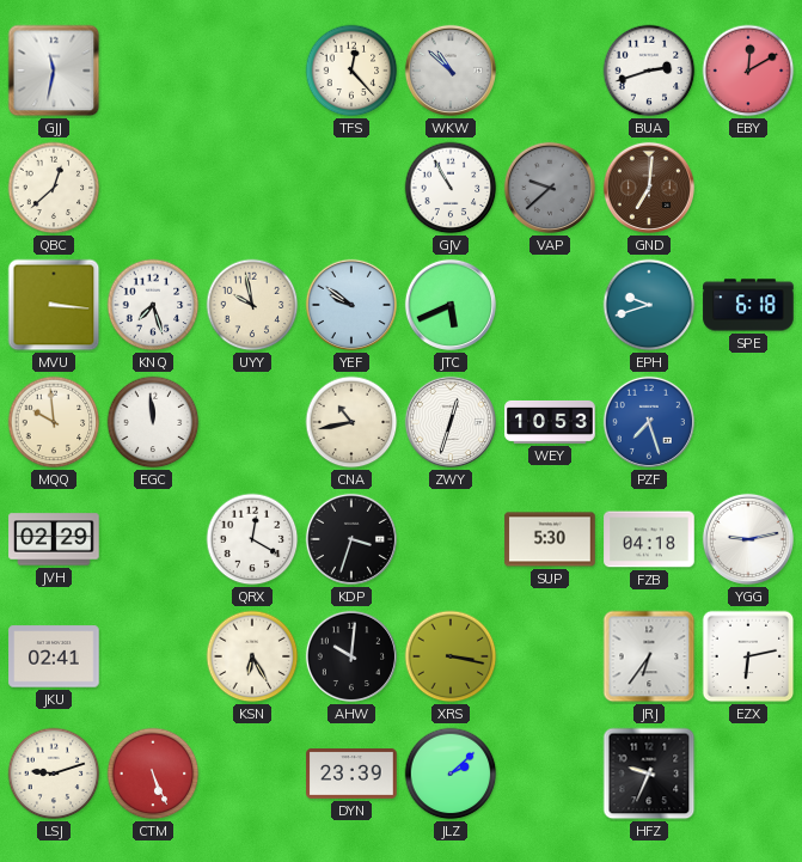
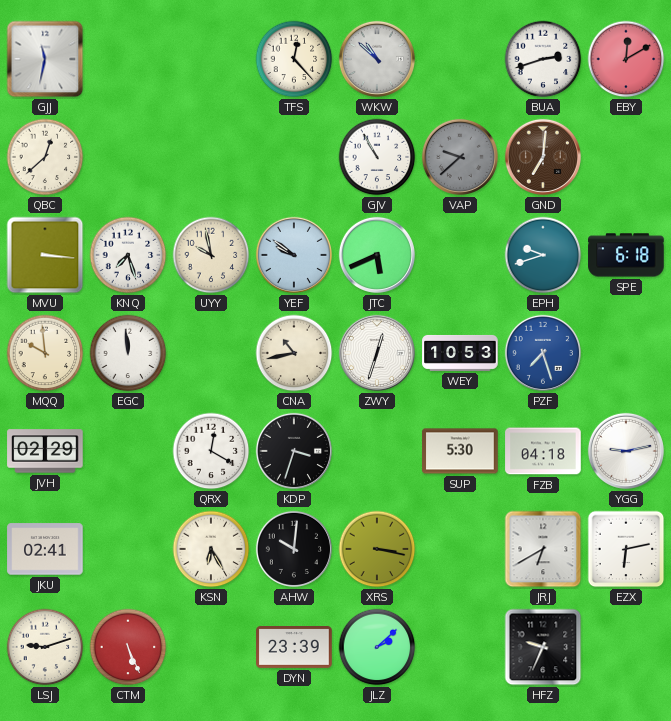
JRJ: 6:36 -> 6:40
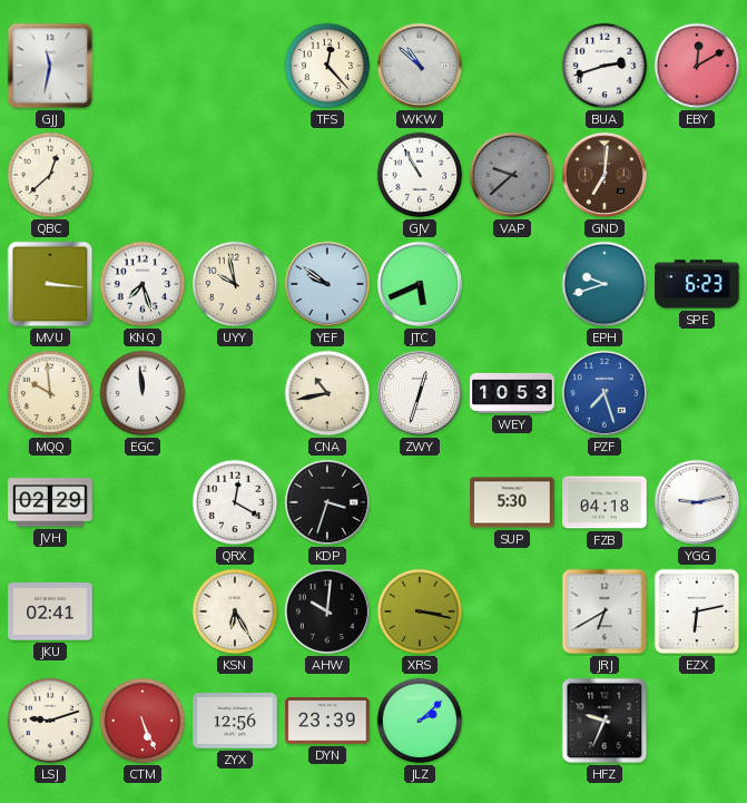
SPE: 6:18 -> 6:23
ZYX: none -> 12:56
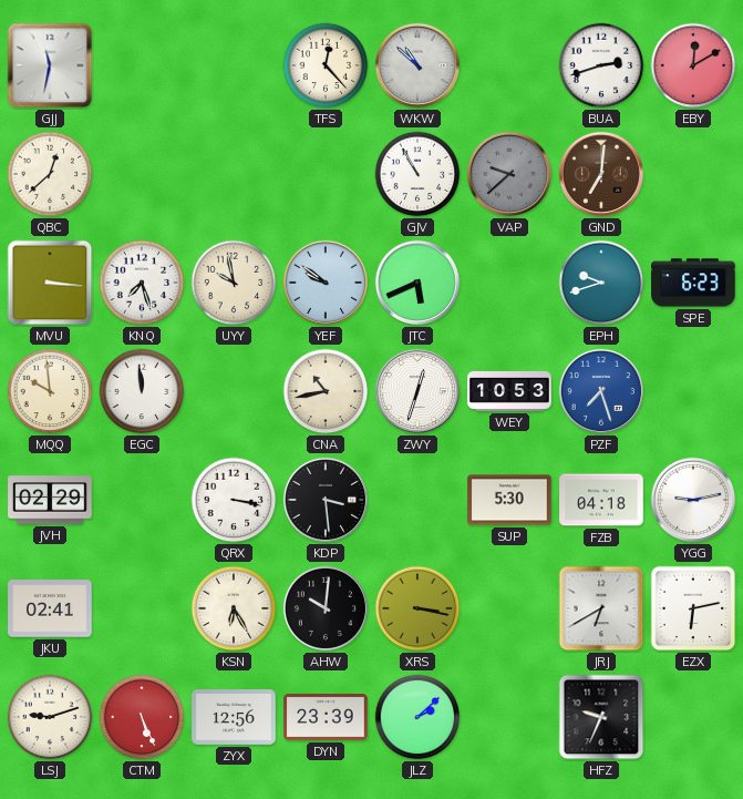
QRX: 12:20 -> 3:17
KDP: 3:33 -> 3:29
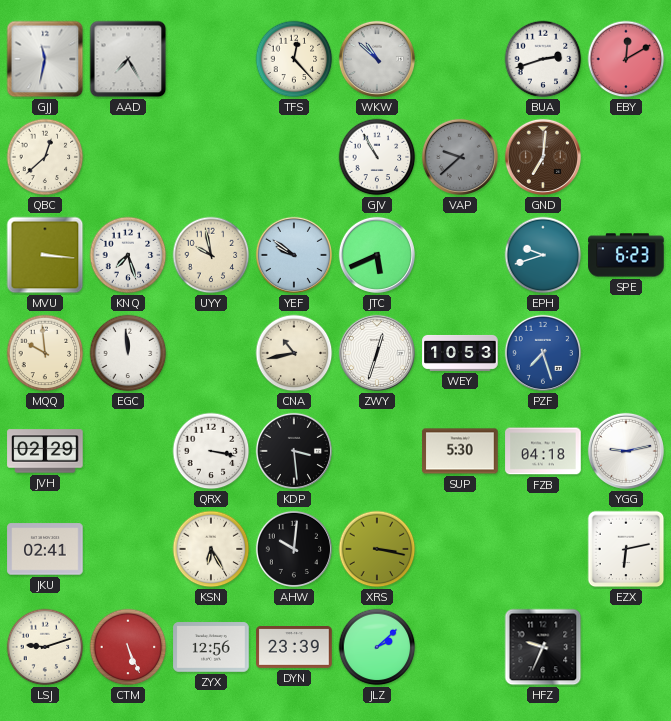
AAD: none -> 7:25
JRJ: 6:40 -> none
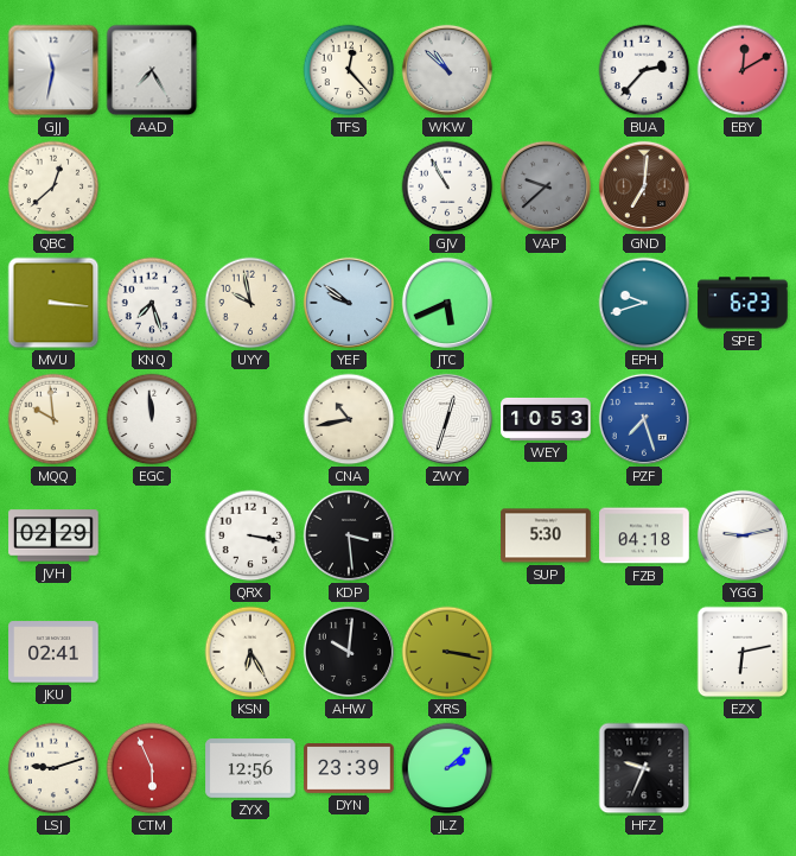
BUA: 2:42 -> 2:37
CTM: 5:26 -> 5:56
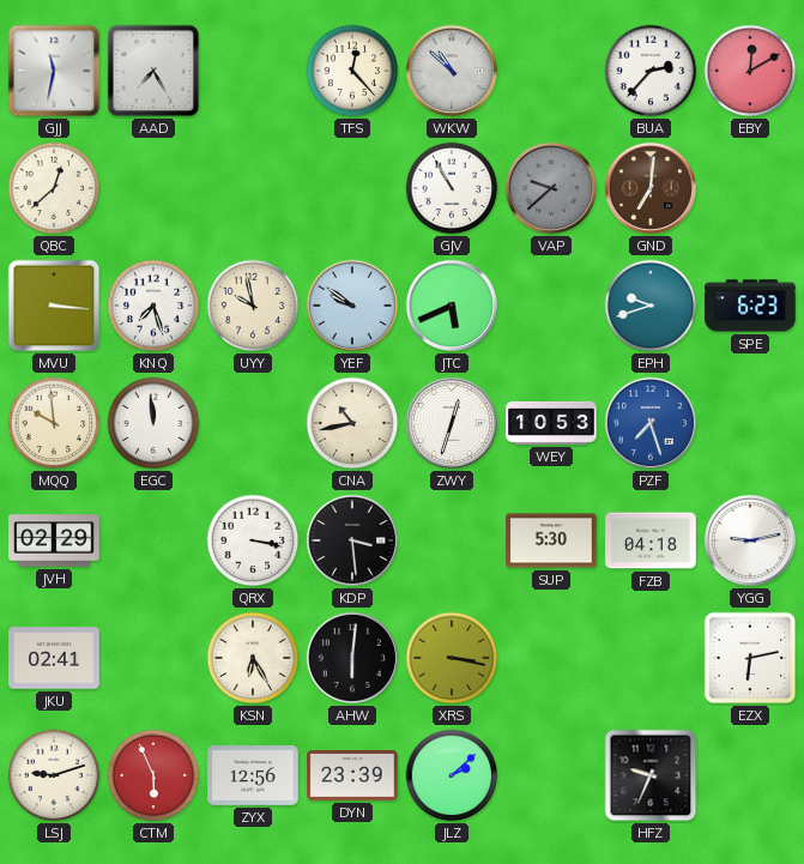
AHW: 10:01 -> 6:01
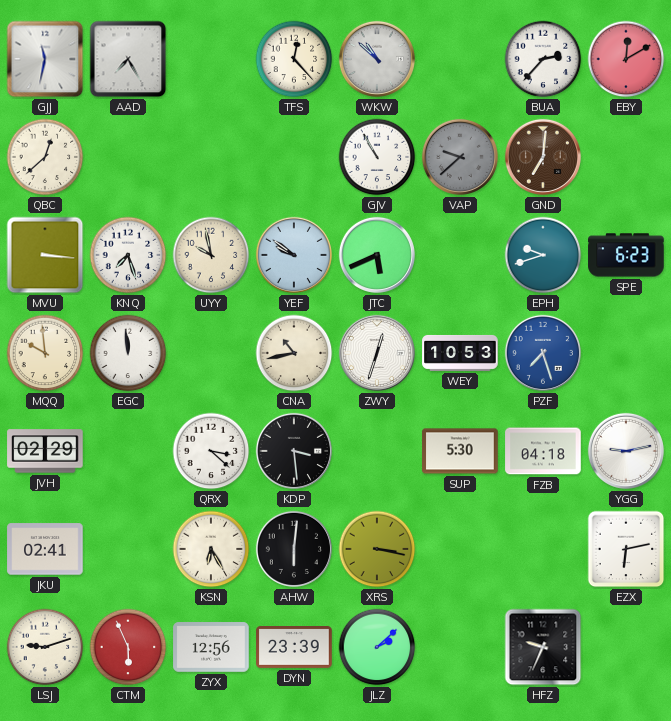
QRX: 3:17 -> 3:22
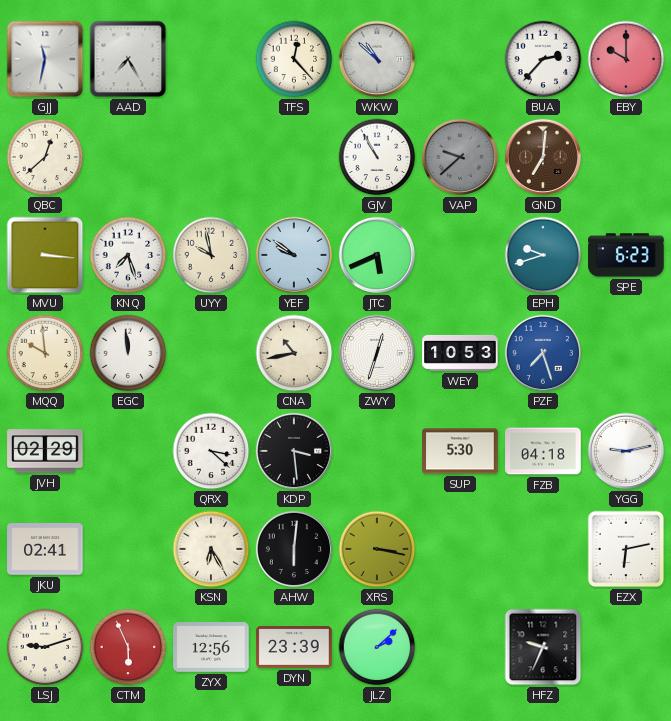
EBY: 12:10 -> 10:00
